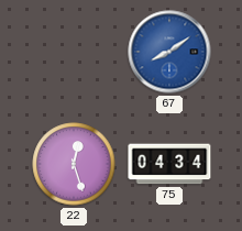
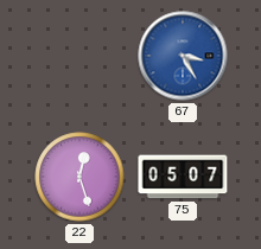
67: 8:09 -> 3:25
75: 04:34 -> 05:07
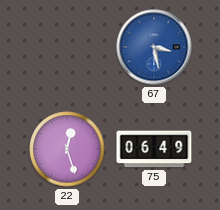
67: 3:25 -> 3:28
75: 05:07 -> 06:49
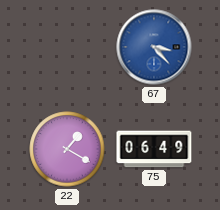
67: 3:28 -> 3:23
22: 12:27 -> 1:20
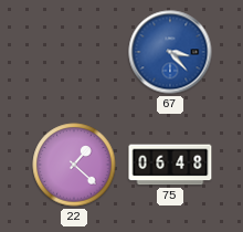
22: 1:20 -> 1:22
75: 06:49 -> 06:48
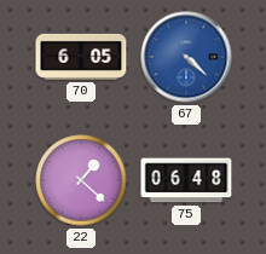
70: none -> 6:05
67: 3:23 -> 4:22
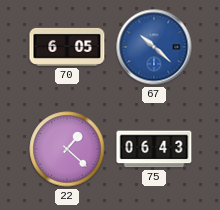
67: 4:22 -> 10:22
75: 06:48 -> 06:43
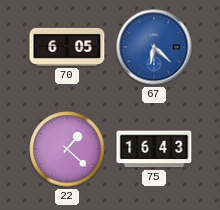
67: 10:22 -> 6:22
75: 06:43 -> 16:43
